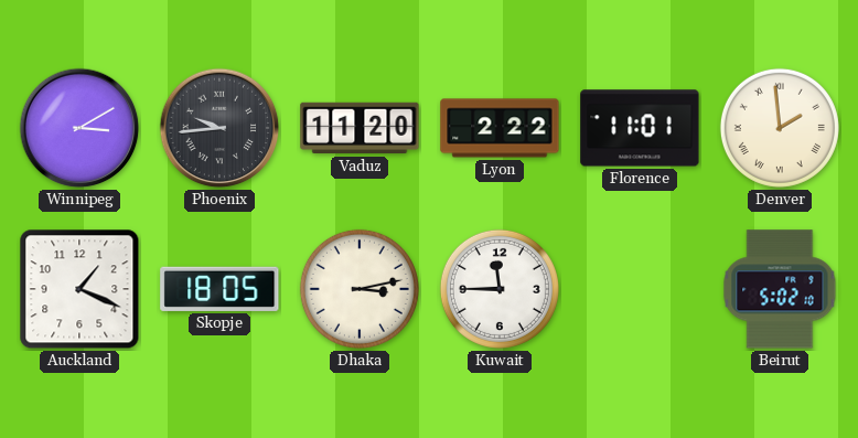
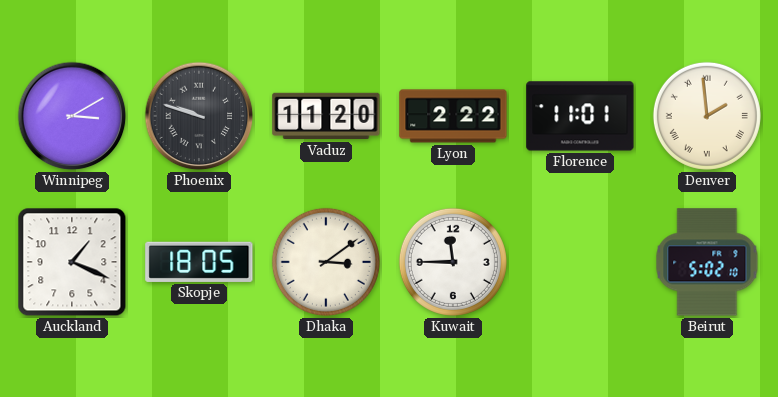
Phoenix: 9:44 -> 9:48
Dhaka: 3:13 -> 3:09
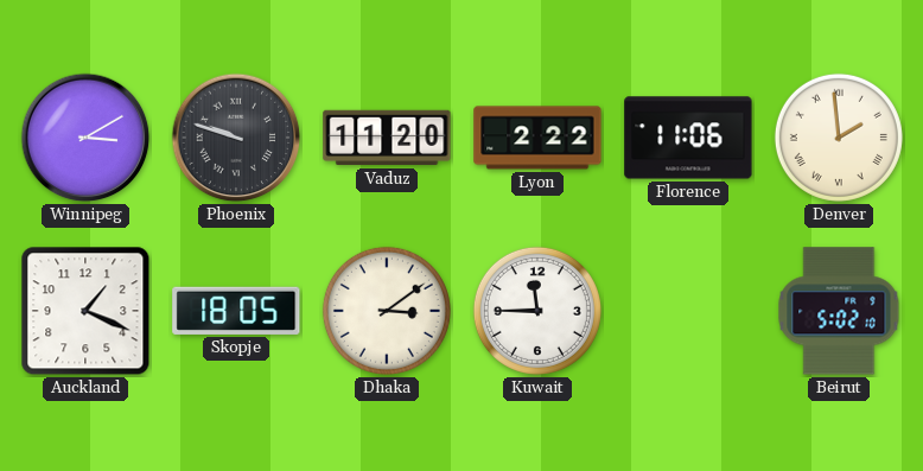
Florence: 11:01 -> 11:06
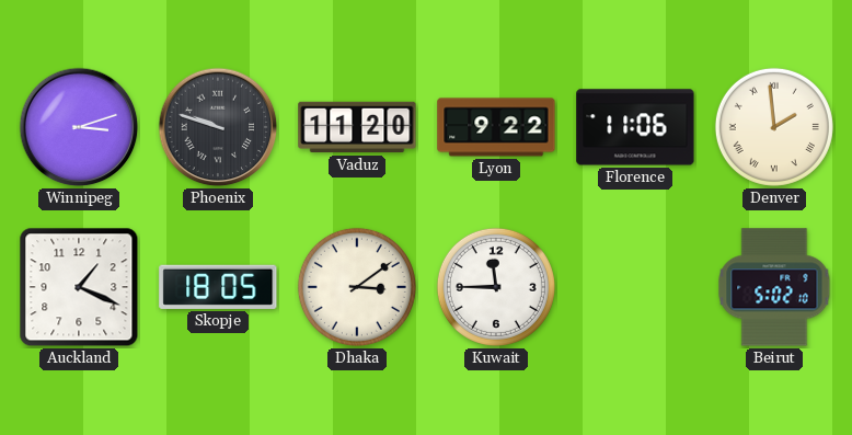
Winnipeg: 3:10 -> 3:12
Lyon: 2:22 -> 9:22
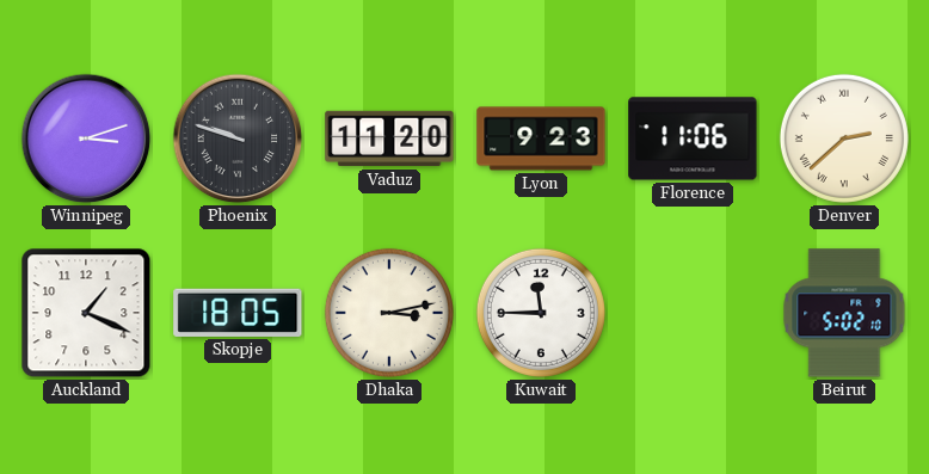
Lyon: 9:22 -> 9:23
Denver: 1:59 -> 2:38
Dhaka: 3:09 -> 3:13
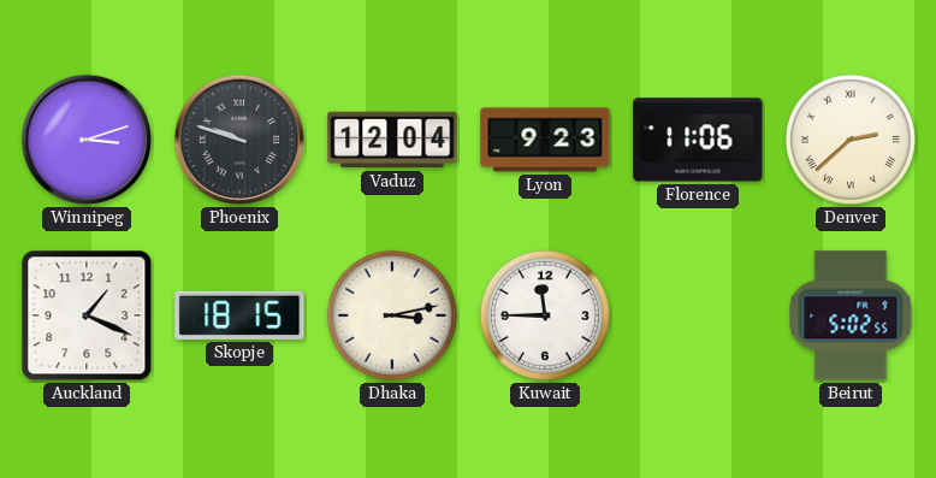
Vaduz: 11:20 -> 12:04
Skopje: 18:05 -> 18:15
Beirut: 5:02:10 -> 5:02:55
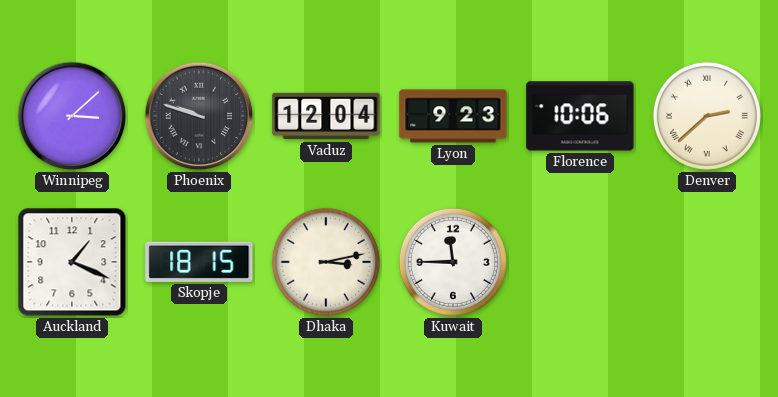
Winnipeg: 3:12 -> 3:08
Florence: 11:06 -> 10:06
Beirut: 5:02 -> none
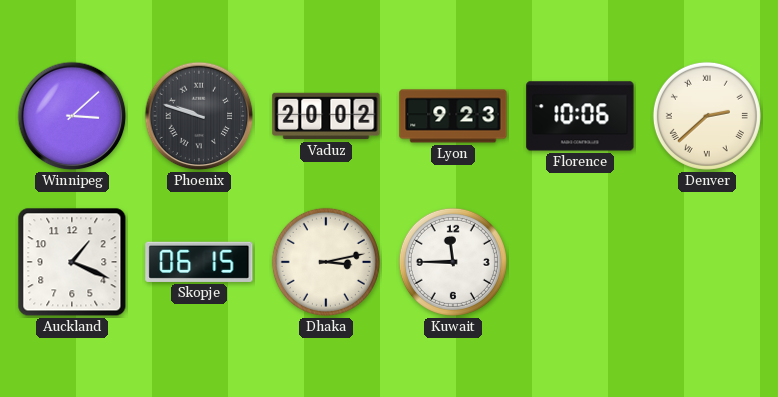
Vaduz: 12:04 -> 20:02
Skopje: 18:15 -> 06:15
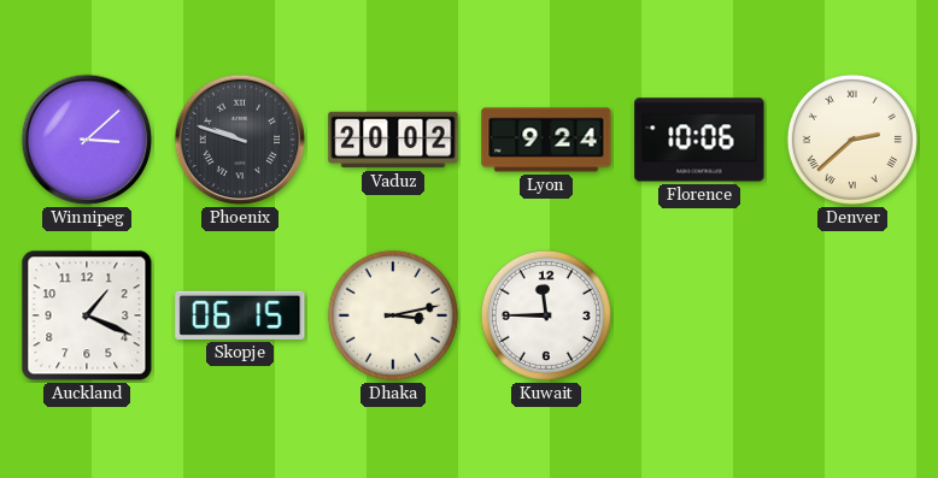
Lyon: 9:23 -> 9:24
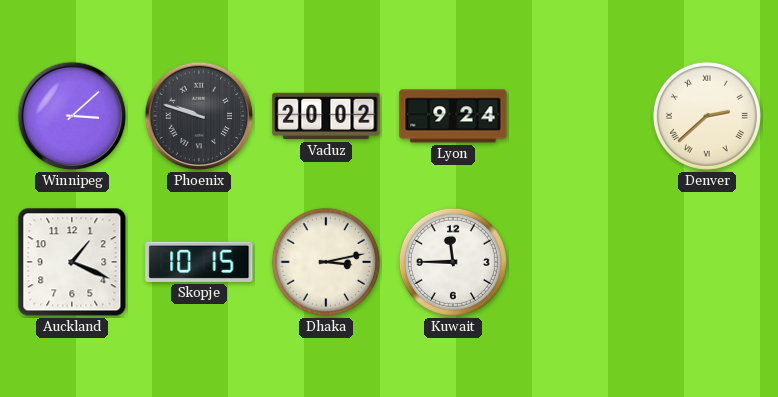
Florence: 10:06 -> none
Skopje: 06:15 -> 10:15
